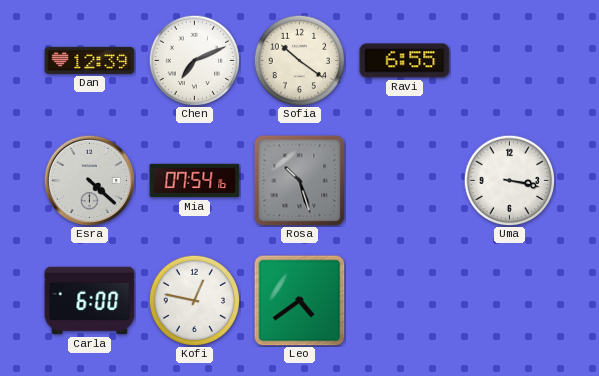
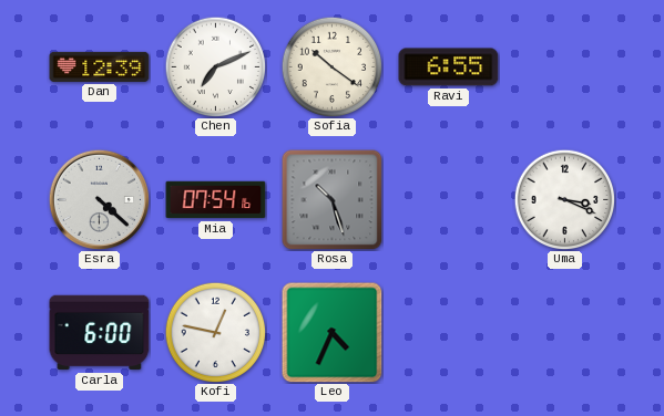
Uma: 3:17 -> 3:19
Leo: 4:39 -> 4:34
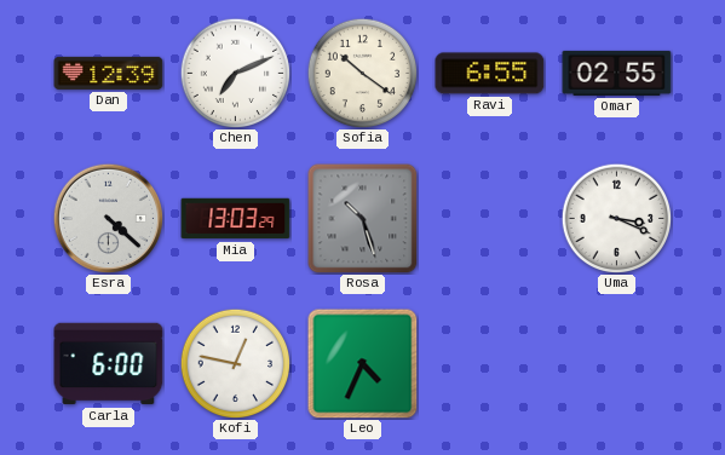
Omar: none -> 02:55
Mia: 07:54 -> 13:03
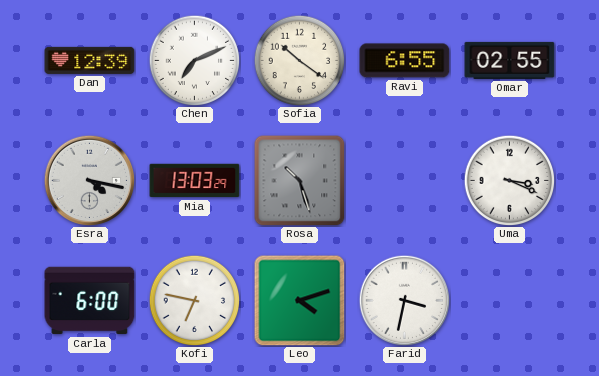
Esra: 4:22 -> 4:17
Kofi: 12:47 -> 6:47
Leo: 4:34 -> 4:12
Farid: none -> 3:32
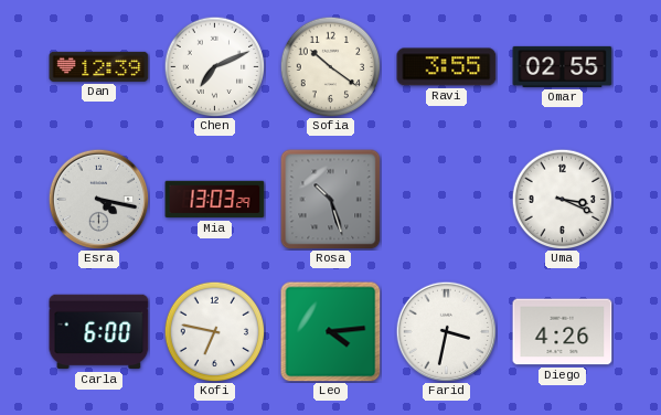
Ravi: 6:55 -> 3:55
Leo: 4:12 -> 4:14
Diego: none -> 4:26
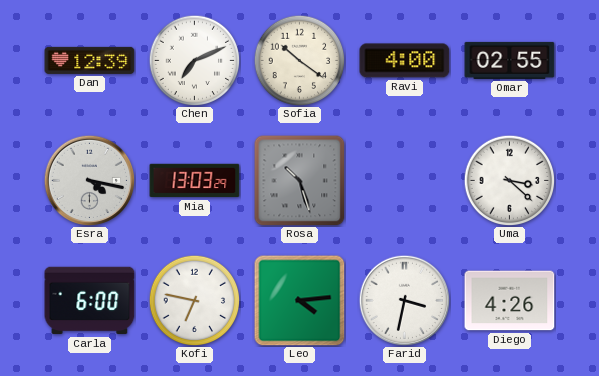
Ravi: 3:55 -> 4:00
Uma: 3:19 -> 3:22
